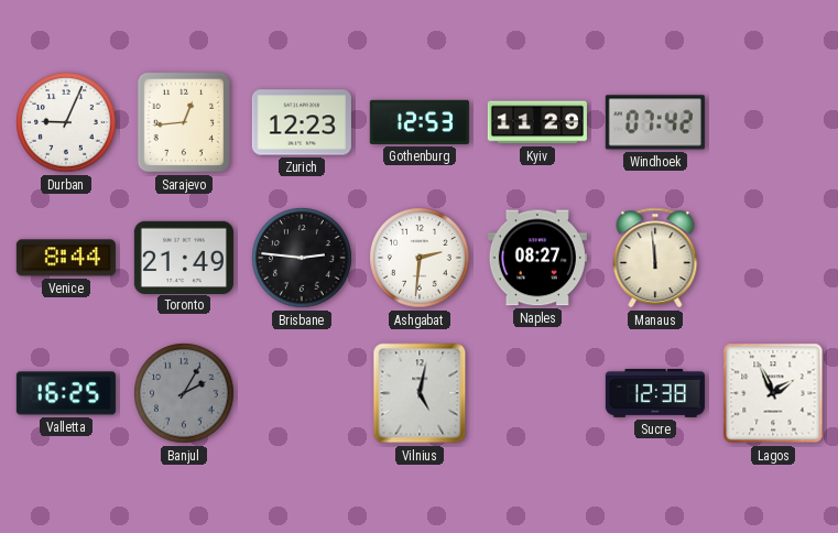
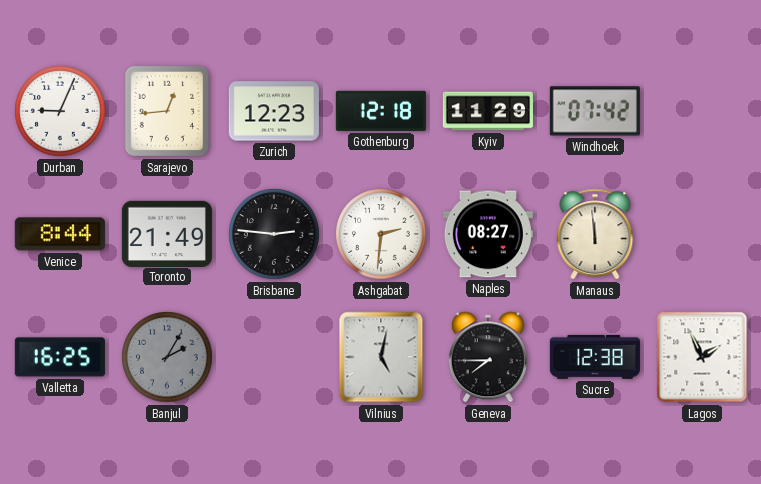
Gothenburg: 12:53 -> 12:18
Geneva: none -> 7:45
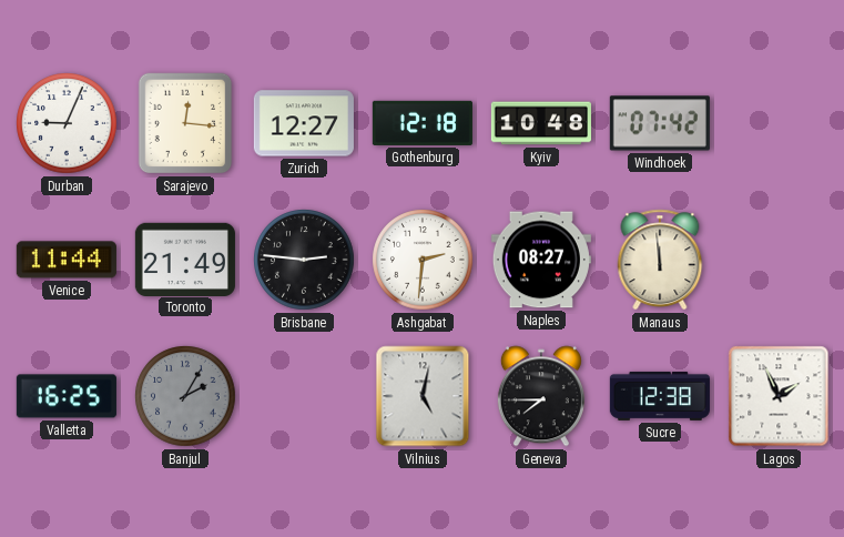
Sarajevo: 12:44 -> 12:16
Zurich: 12:23 -> 12:27
Kyiv: 11:29 -> 10:48
Venice: 8:44 -> 11:44
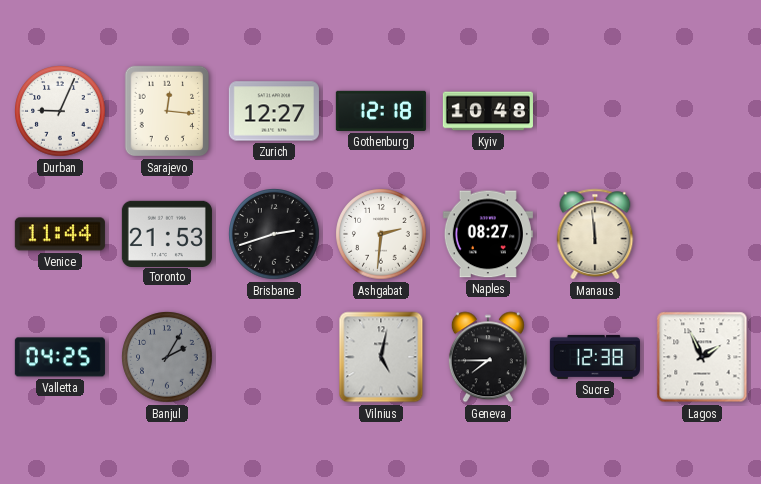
Windhoek: 07:42 -> none
Toronto: 21:49 -> 21:53
Brisbane: 2:46 -> 2:42
Valletta: 16:25 -> 04:25
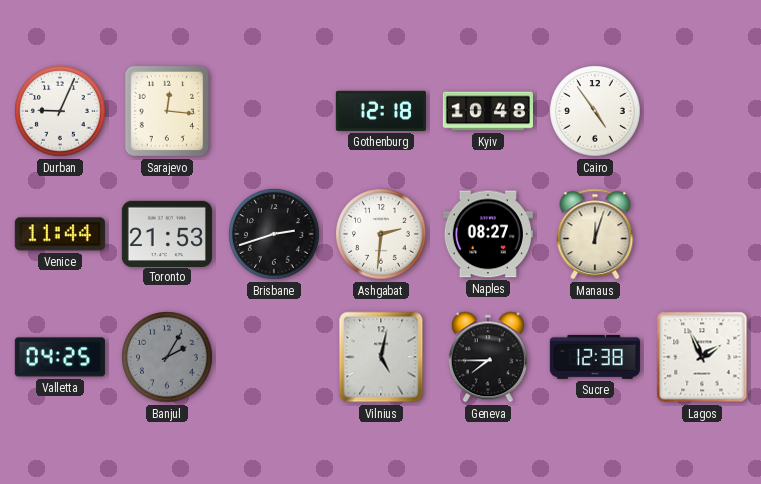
Zurich: 12:27 -> none
Cairo: none -> 4:54
Manaus: 11:59 -> 12:03
